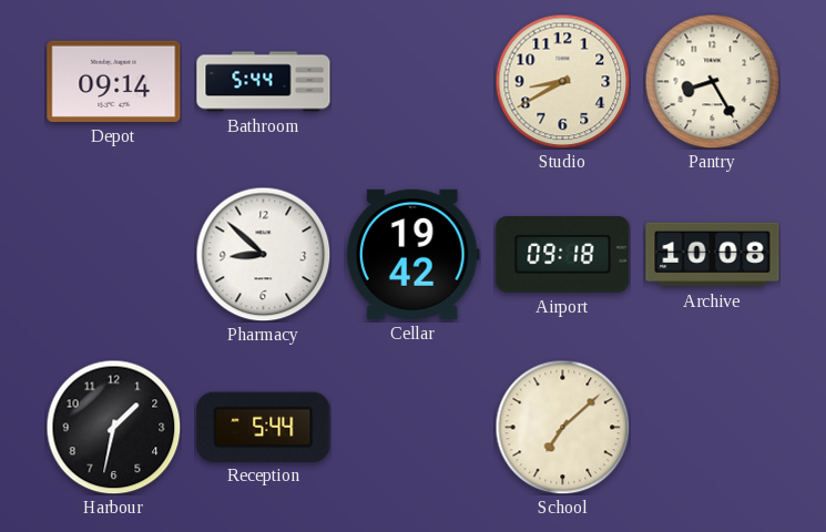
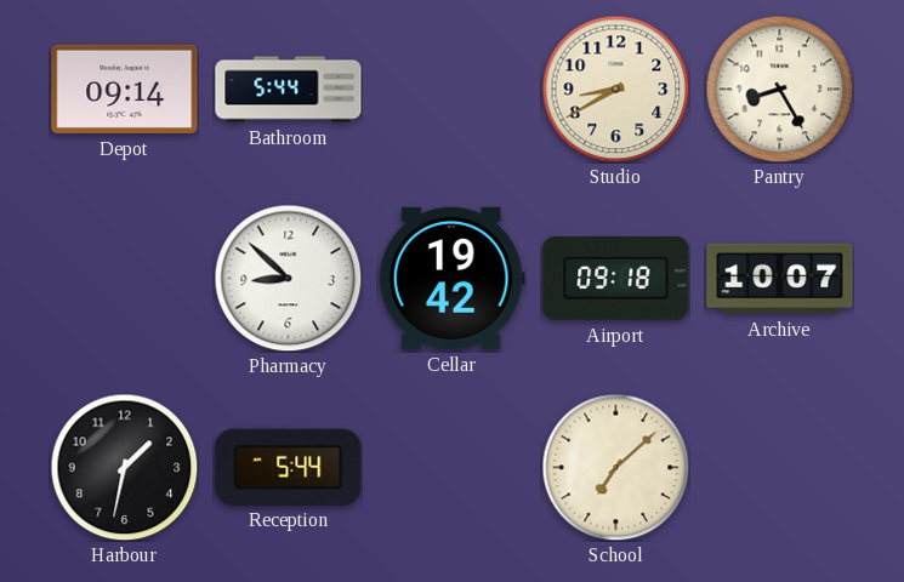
Archive: 10:08 -> 10:07
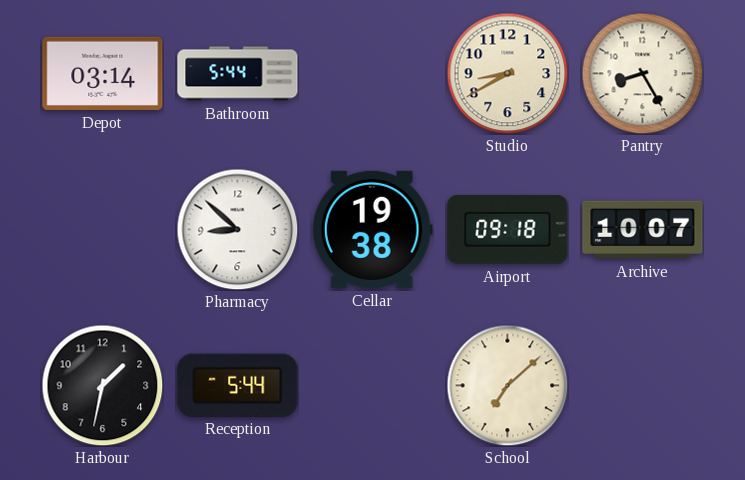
Depot: 09:14 -> 03:14
Cellar: 19:42 -> 19:38
